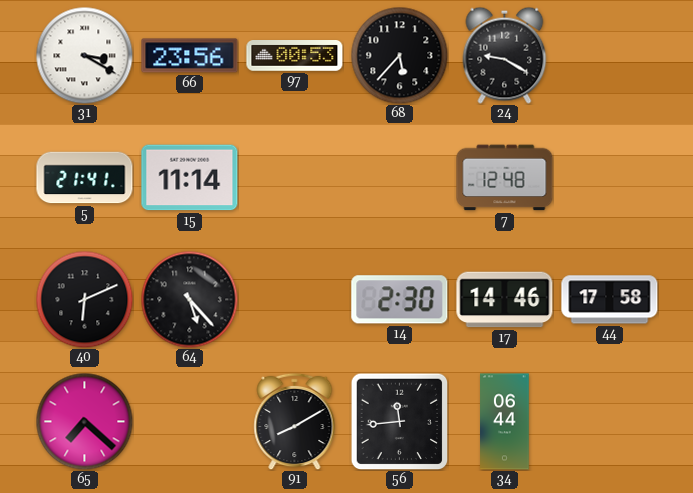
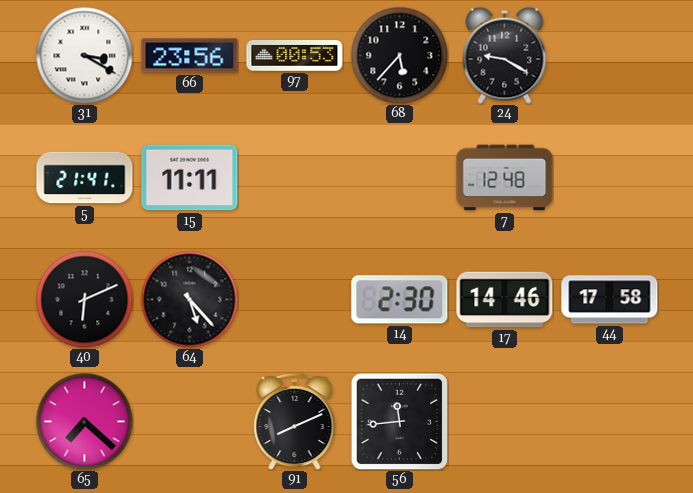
15: 11:14 -> 11:11
91: 8:10 -> 8:11
34: 06:44 -> none
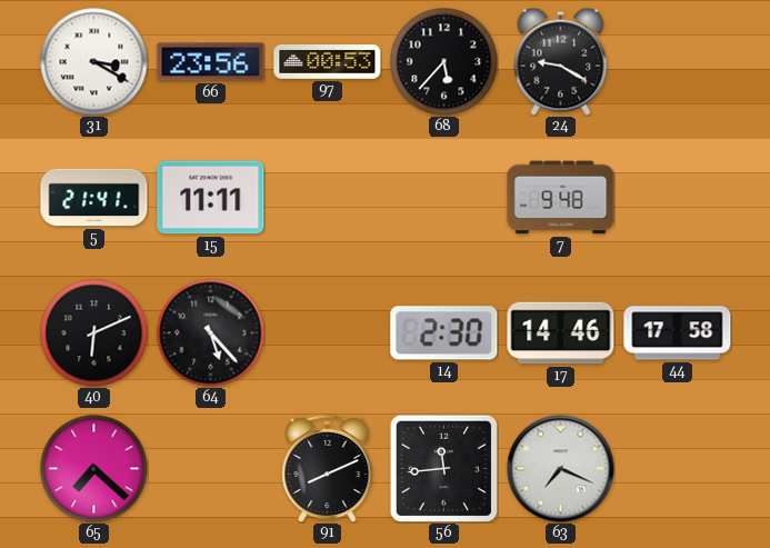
7: 12:48 -> 9:48
63: none -> 7:19
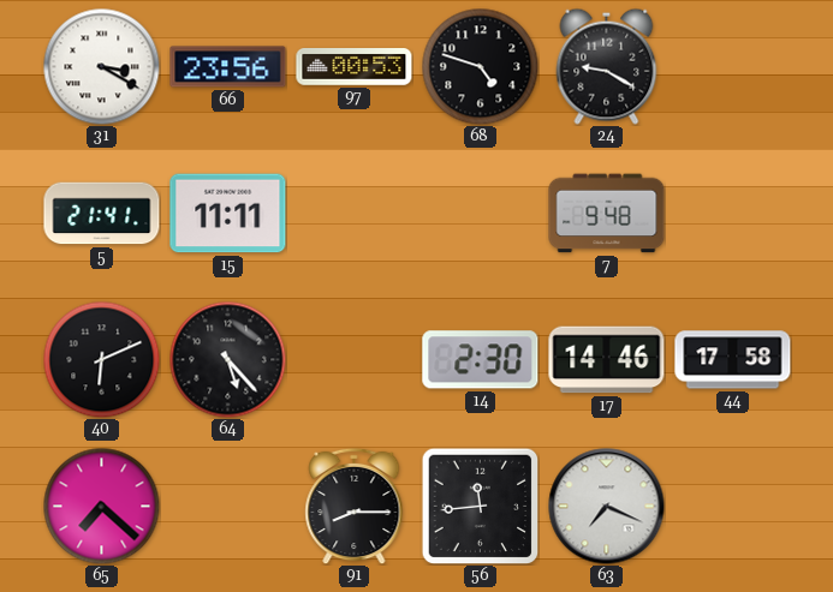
68: 5:37 -> 4:48
91: 8:11 -> 8:15
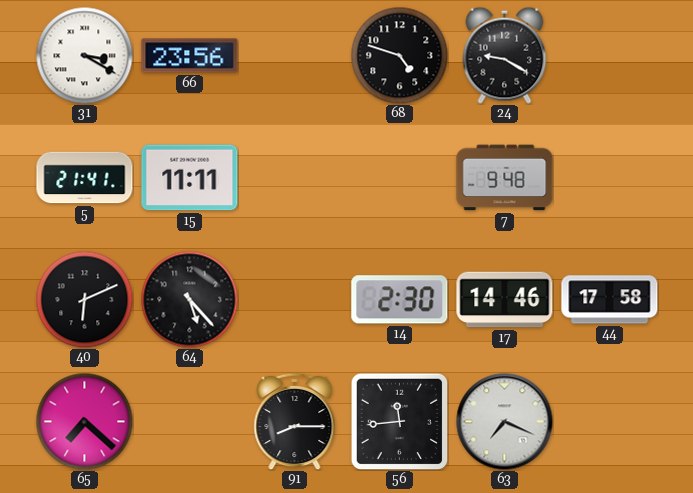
97: 00:53 -> none
